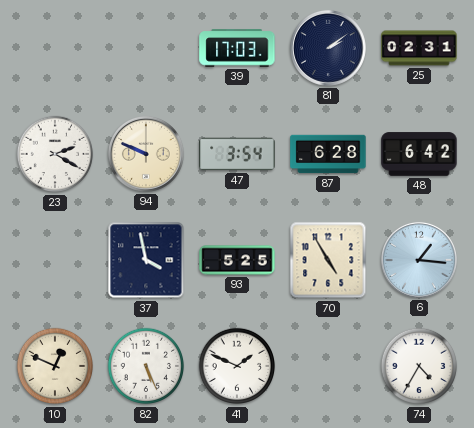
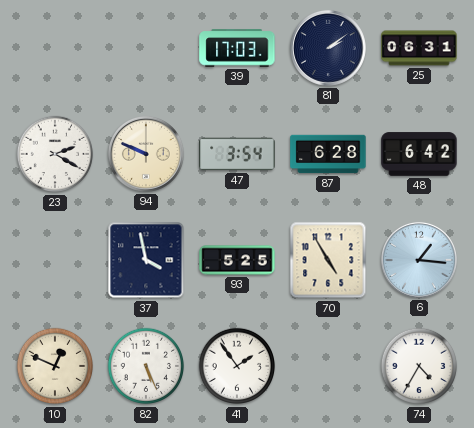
25: 02:31 -> 06:31
41: 1:49 -> 1:54
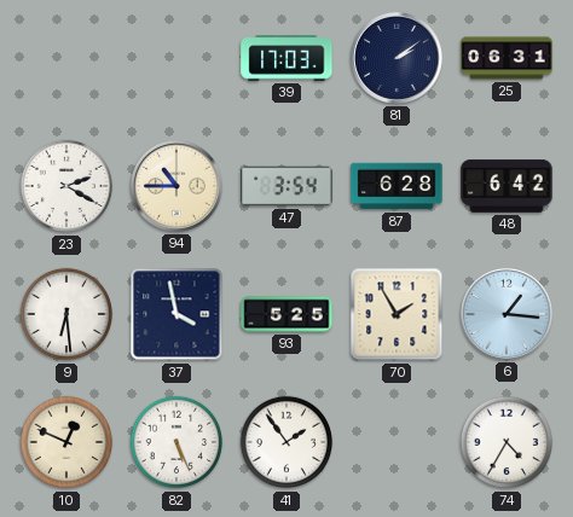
94: 9:49 -> 10:45
9: none -> 6:29
70: 4:55 -> 1:55
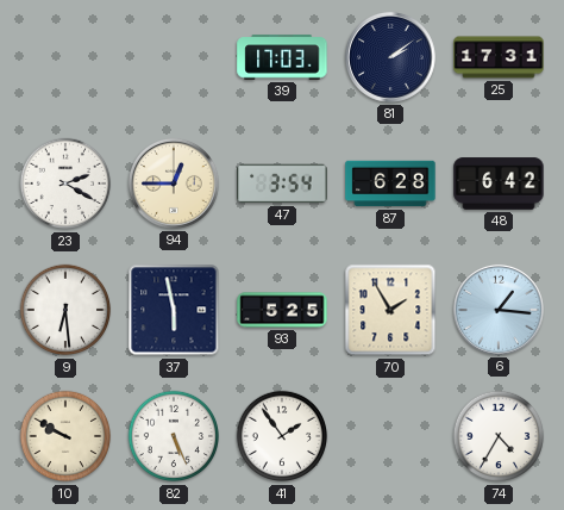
25: 06:31 -> 17:31
94: 10:45 -> 12:45
37: 3:58 -> 5:58
10: 12:49 -> 9:50
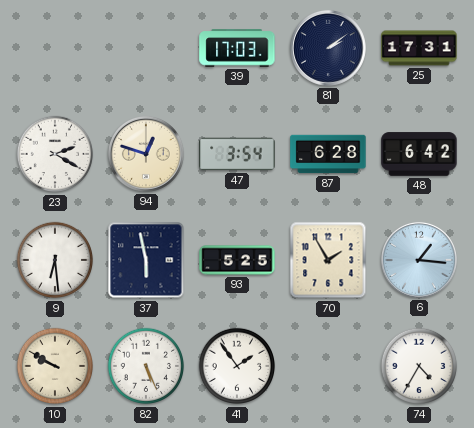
94: 12:45 -> 12:48
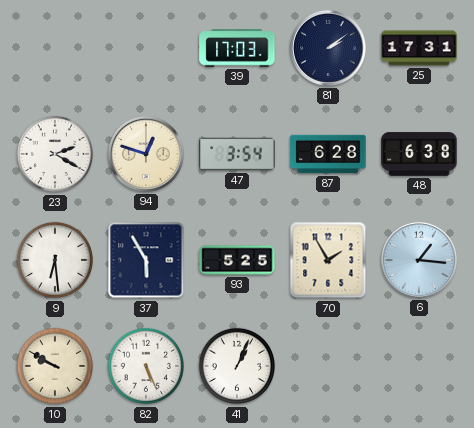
48: 6:42 -> 6:38
37: 5:58 -> 5:55
41: 1:54 -> 1:04
74: 4:35 -> none
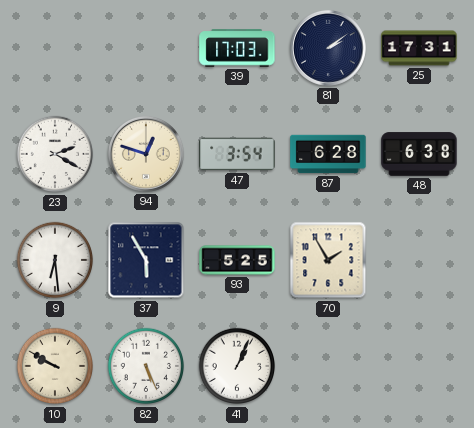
6: 1:16 -> none
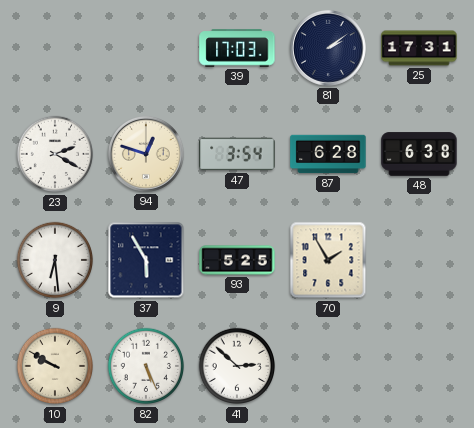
41: 1:04 -> 2:52
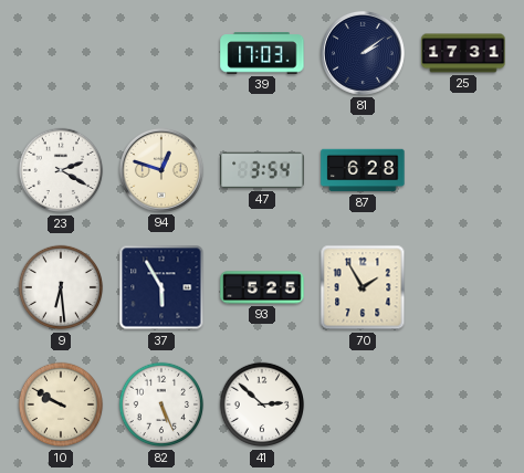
48: 6:38 -> none
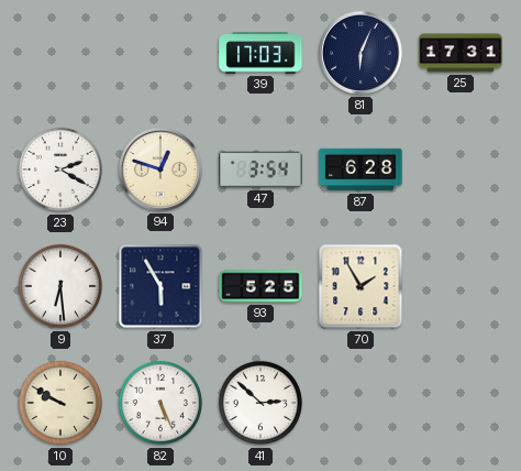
81: 2:09 -> 6:04
